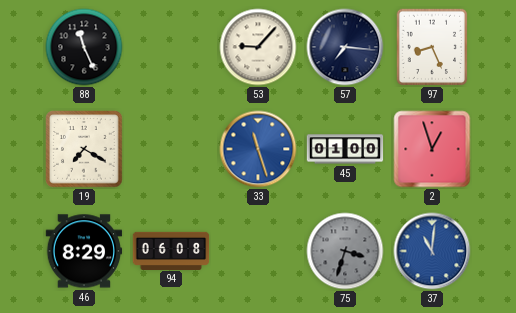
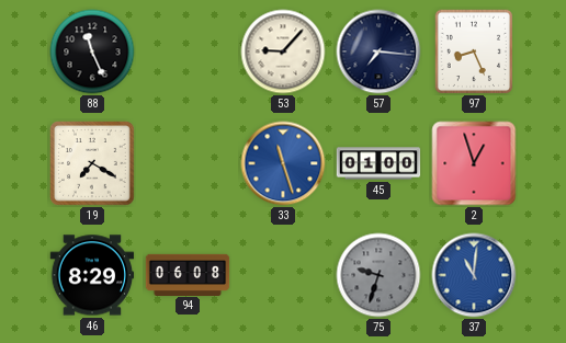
75: 3:33 -> 9:33
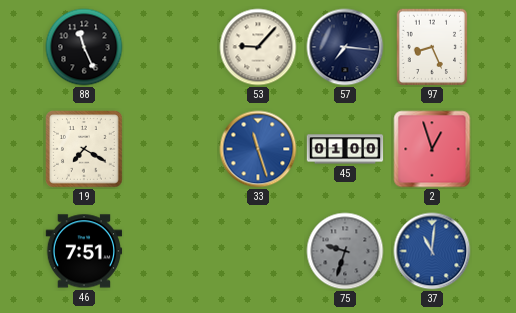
46: 8:29 -> 7:51
94: 06:08 -> none
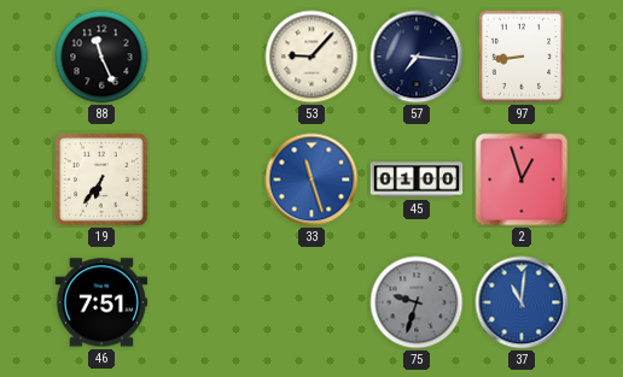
97: 8:26 -> 8:44
19: 7:20 -> 6:36
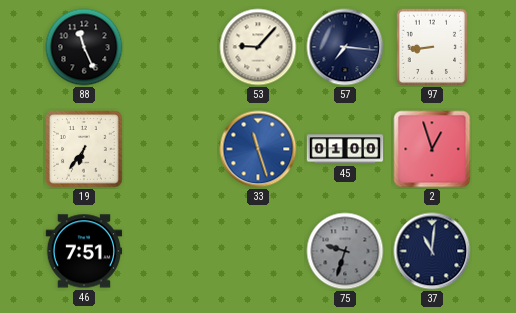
37 dial: blue -> navy
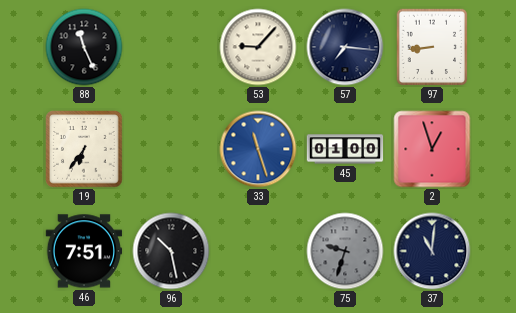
96: none -> 10:28
